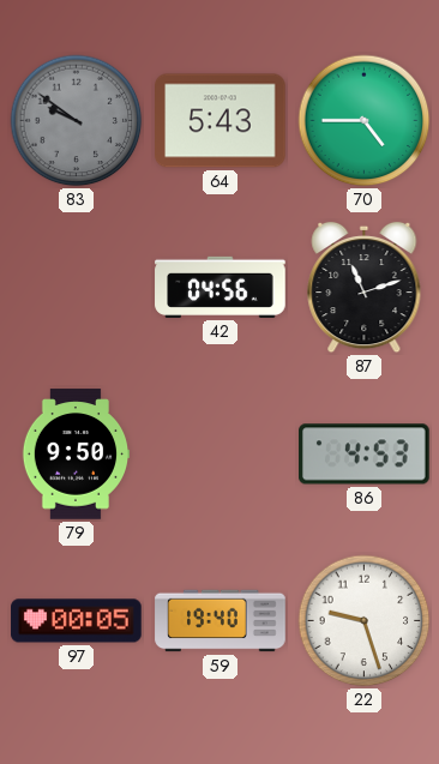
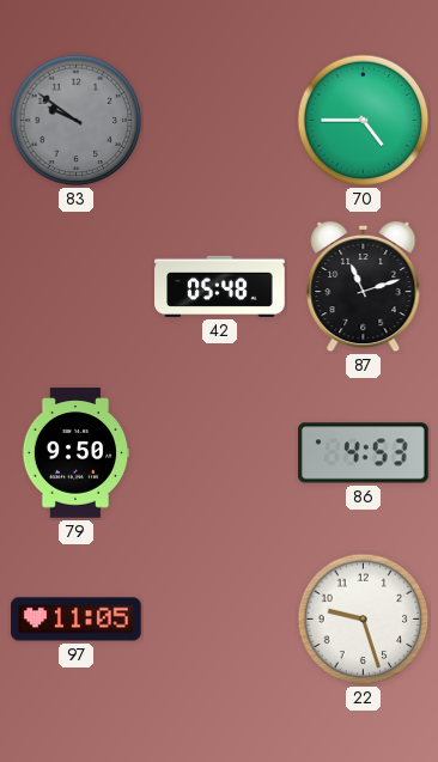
64: 5:43 -> none
42: 04:56 -> 05:48
97: 00:05 -> 11:05
59: 19:40 -> none
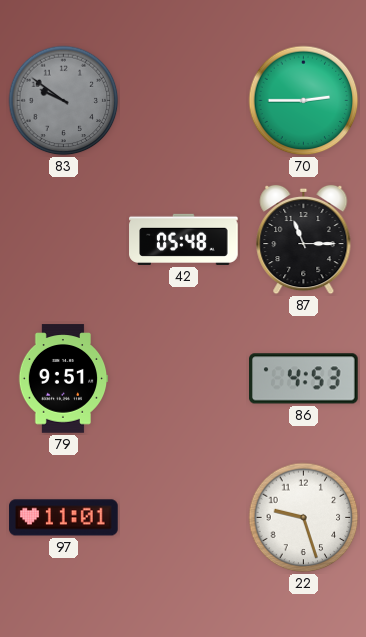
70: 4:45 -> 2:45
87: 11:12 -> 11:15
79: 9:50 -> 9:51
97: 11:05 -> 11:01
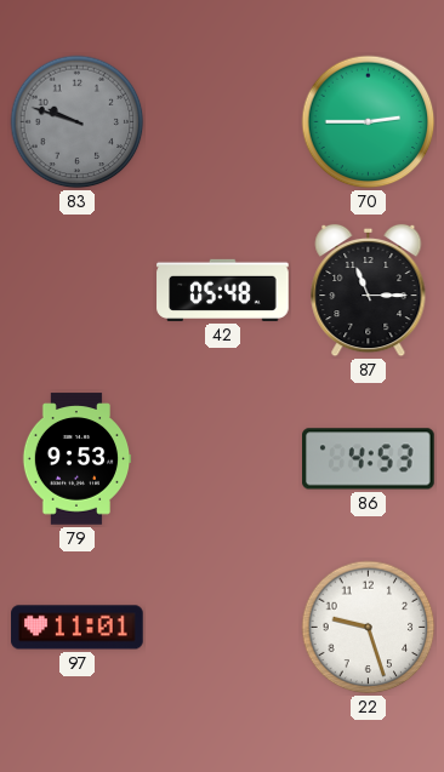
83: 9:51 -> 9:48
79: 9:51 -> 9:53
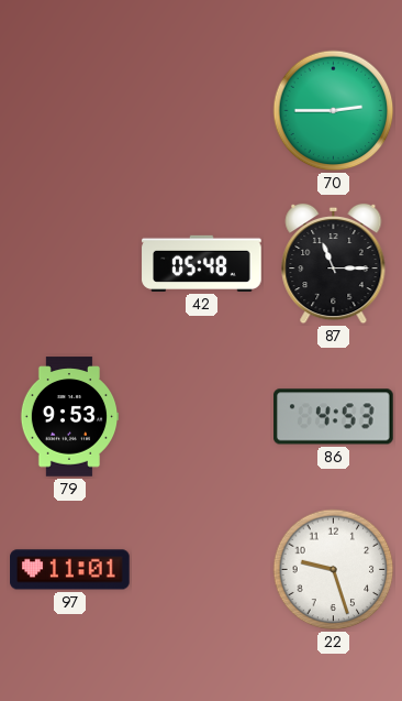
83: 9:48 -> none
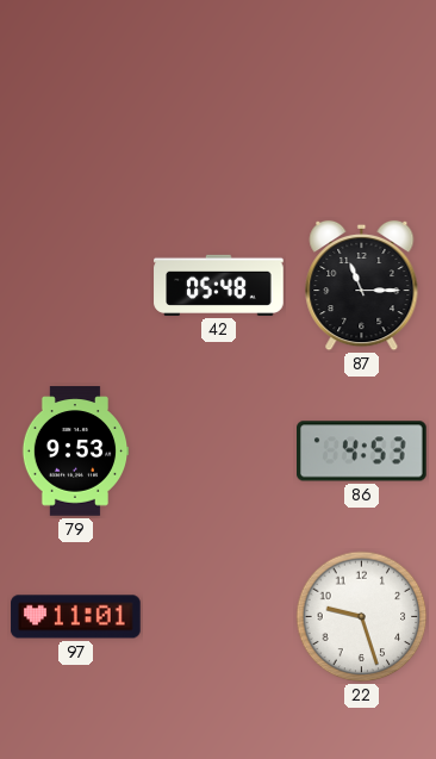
70: 2:45 -> none
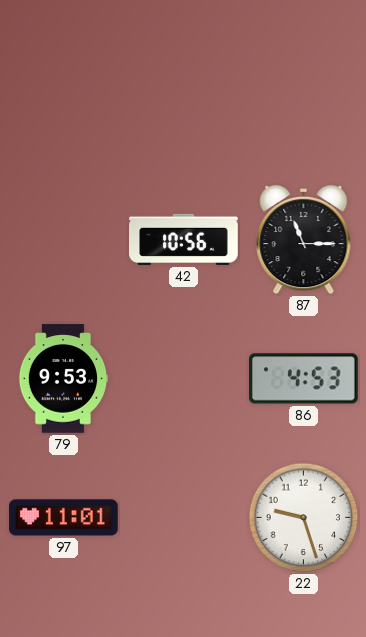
42: 05:48 -> 10:56
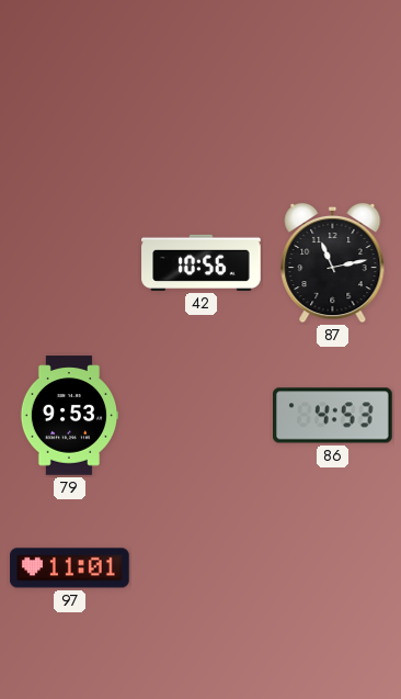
87: 11:15 -> 11:13
22: 9:27 -> none
